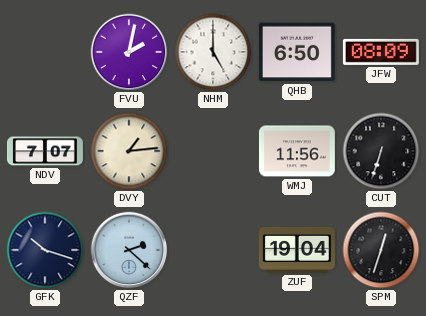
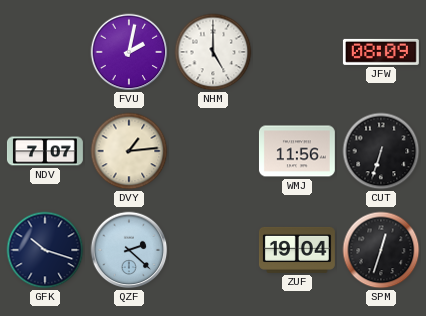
QHB: 6:50 -> none
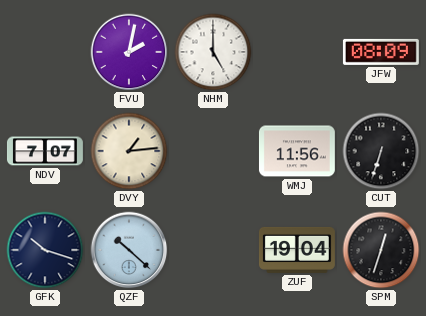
QZF: 2:22 -> 10:22
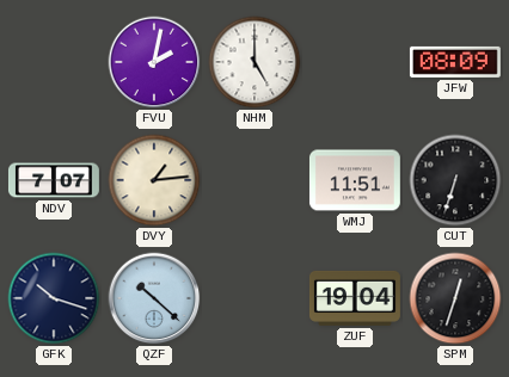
WMJ: 11:56 -> 11:51
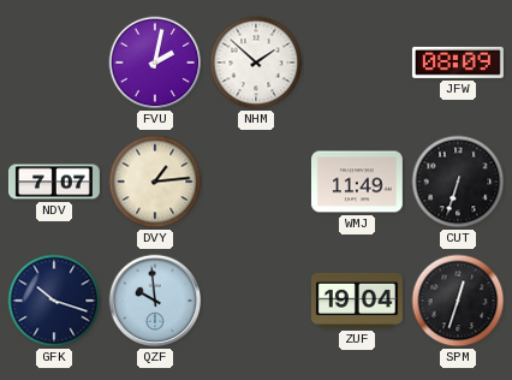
NHM: 5:00 -> 1:52
WMJ: 11:51 -> 11:49
QZF: 10:22 -> 9:59
